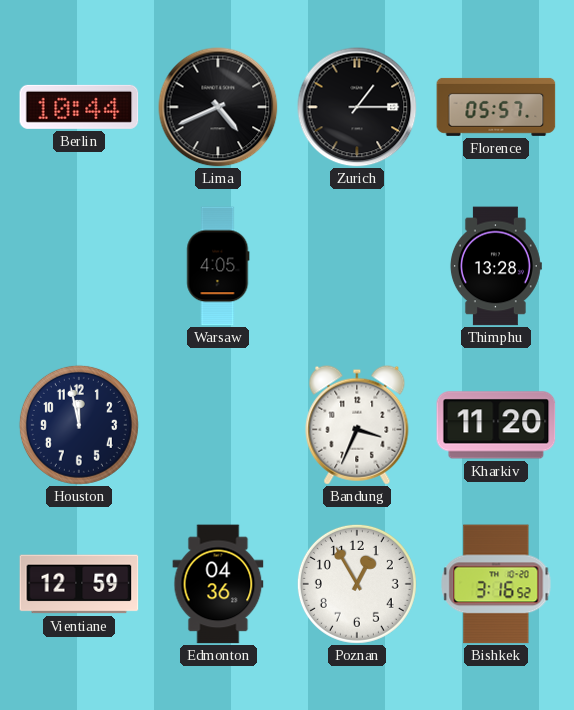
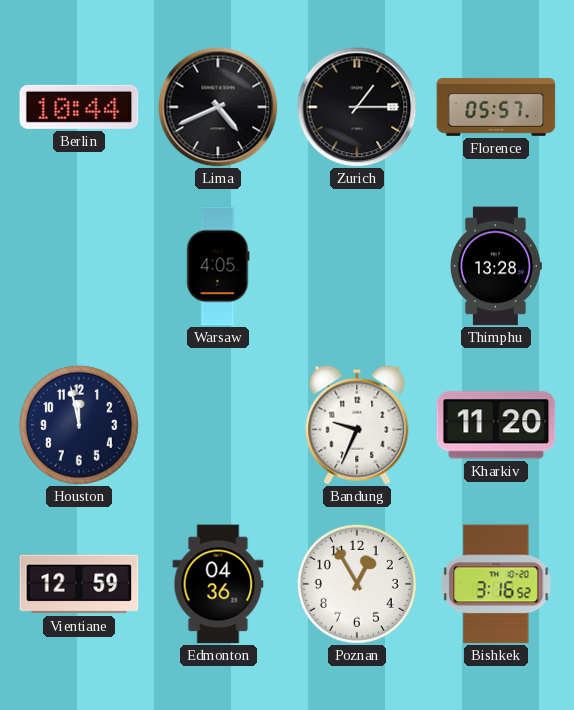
Bandung: 3:34 -> 9:34
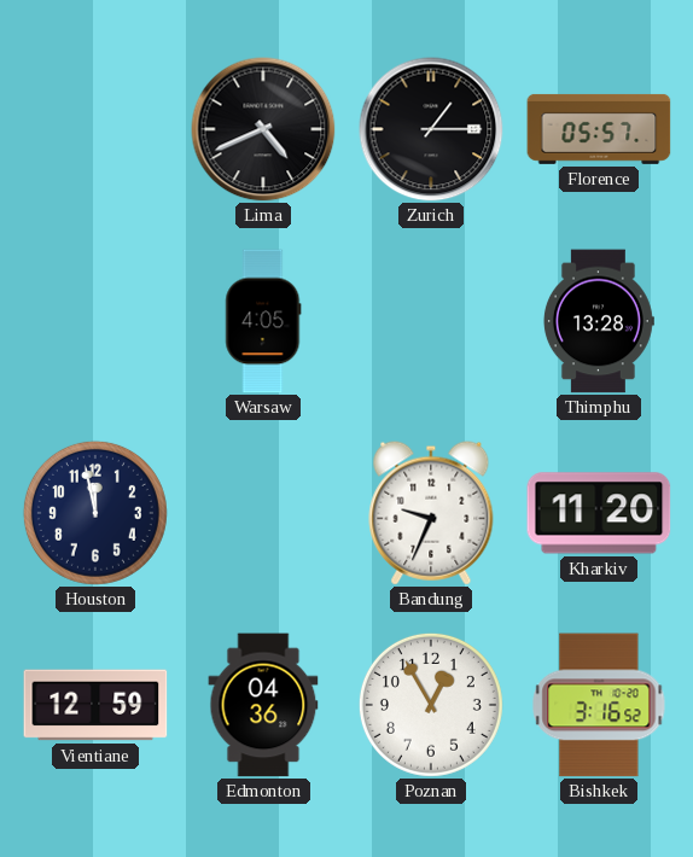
Berlin: 10:44 -> none
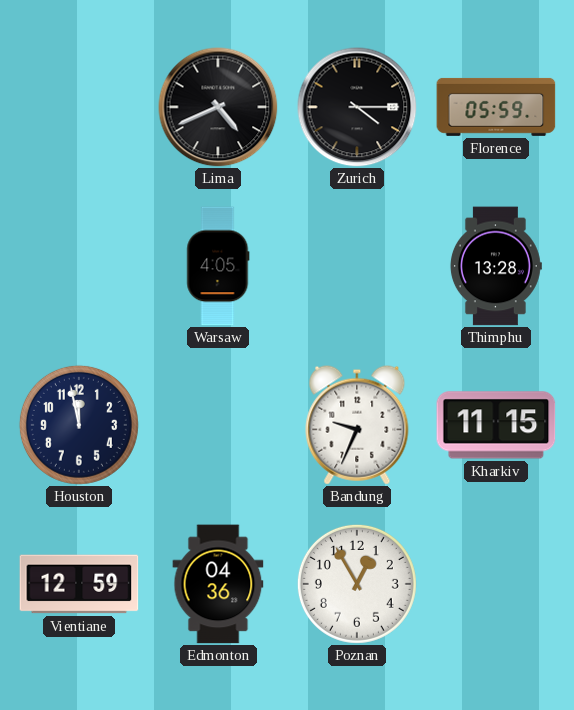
Zurich: 1:15 -> 4:15
Florence: 05:57 -> 05:59
Kharkiv: 11:20 -> 11:15
Bishkek: 3:16 -> none
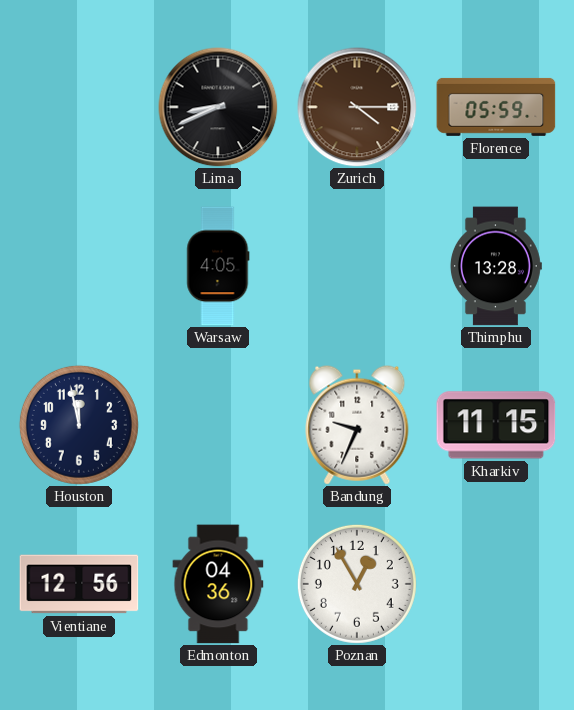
Lima: 4:41 -> 8:41
Zurich dial: black -> brown
Vientiane: 12:59 -> 12:56
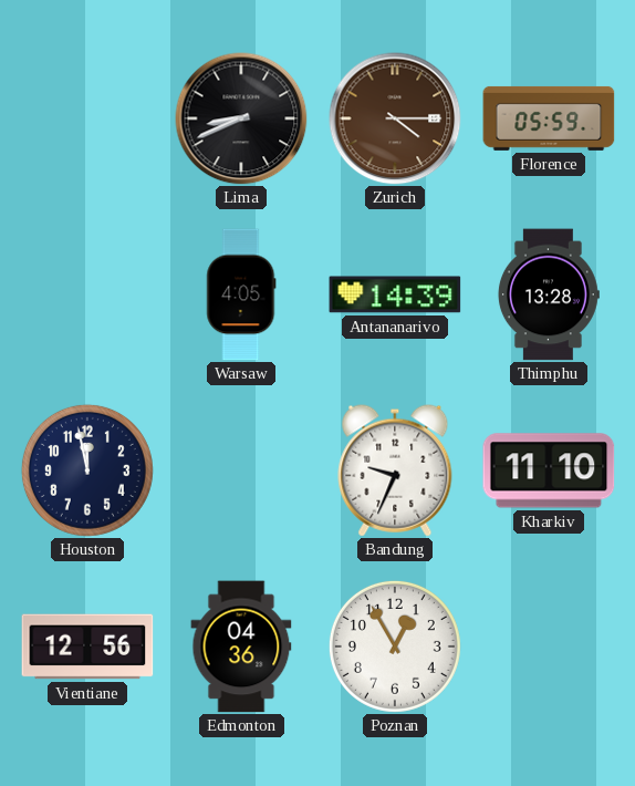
Antananarivo: none -> 14:39
Kharkiv: 11:15 -> 11:10
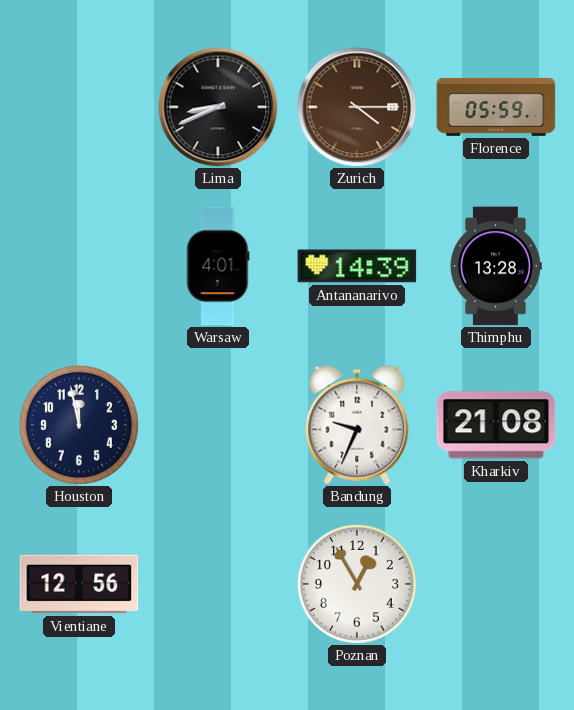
Warsaw: 4:05 -> 4:01
Kharkiv: 11:10 -> 21:08
Edmonton: 04:36 -> none
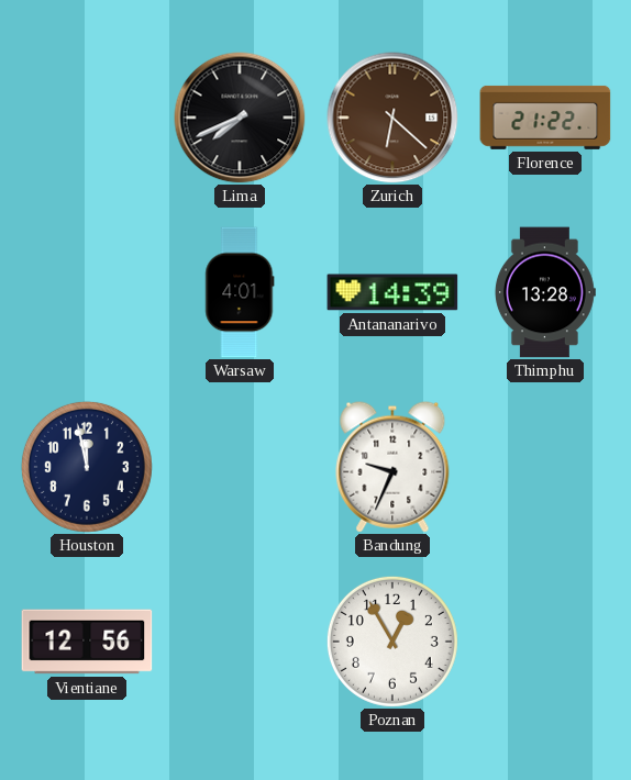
Lima: 8:41 -> 7:41
Zurich: 4:15 -> 6:22
Florence: 05:59 -> 21:22
Kharkiv: 21:08 -> none
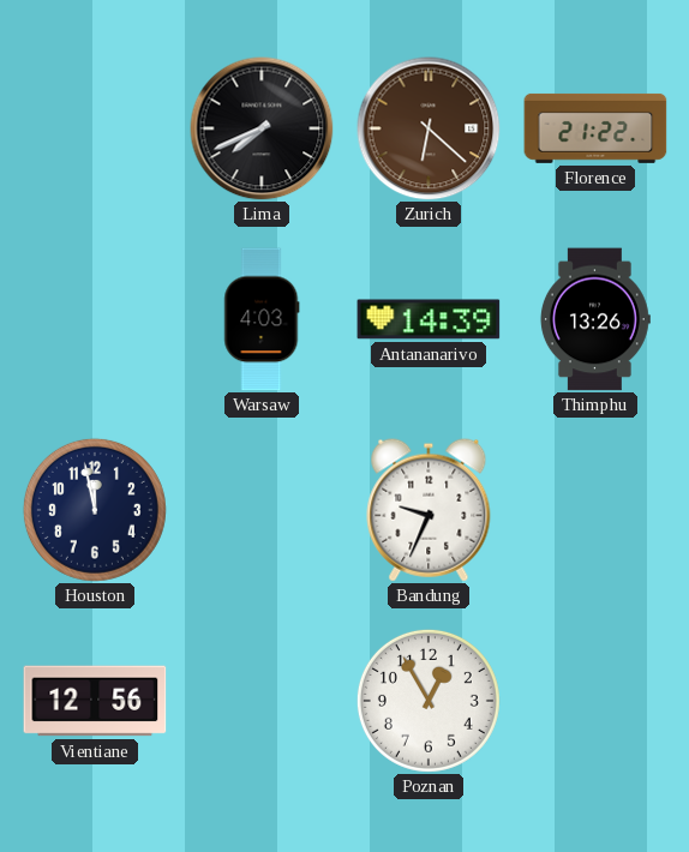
Warsaw: 4:01 -> 4:03
Thimphu: 13:28 -> 13:26
